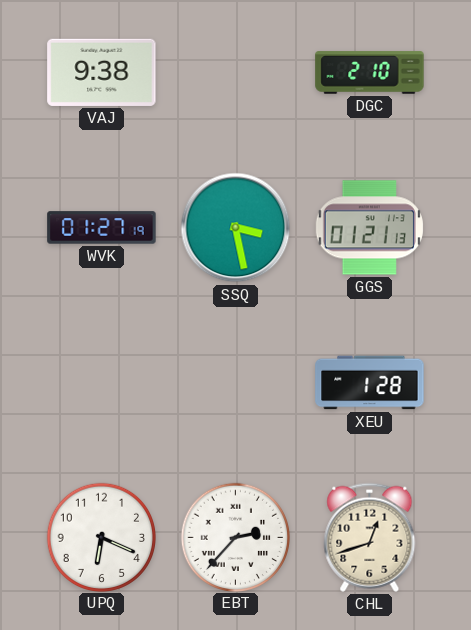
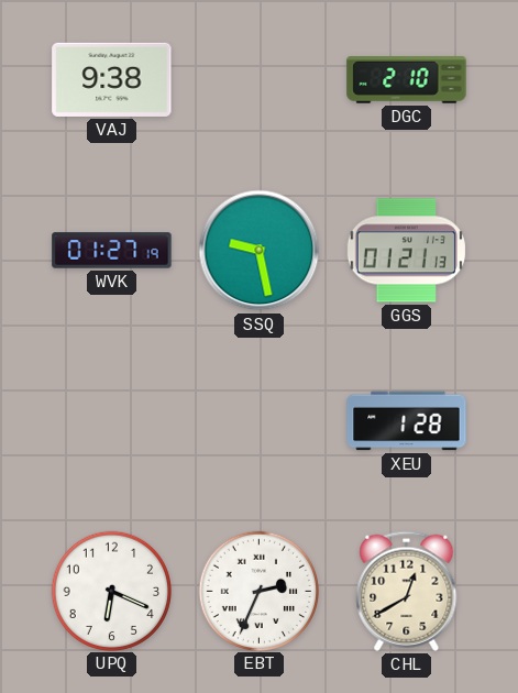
SSQ: 3:28 -> 9:28
EBT: 2:37 -> 2:34
CHL: 12:42 -> 12:40
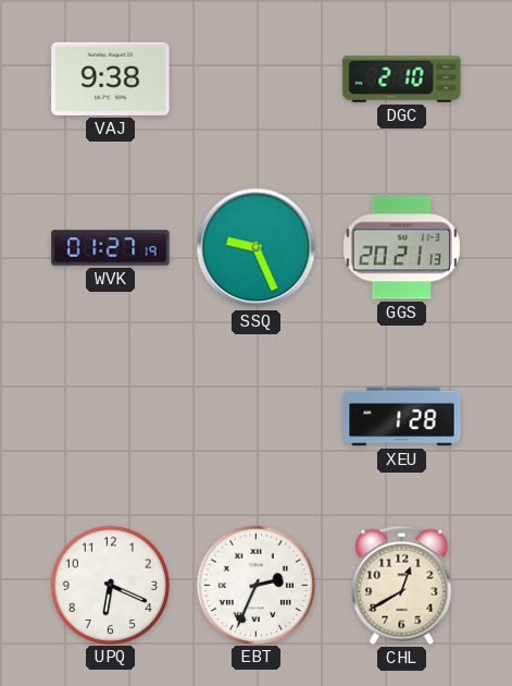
SSQ: 9:28 -> 9:26
GGS: 01:21 -> 20:21
